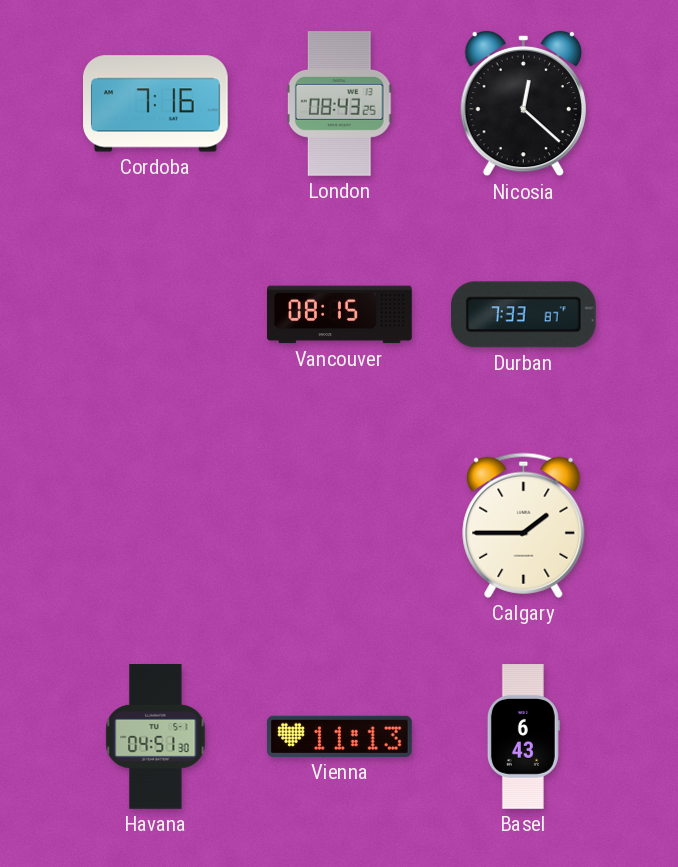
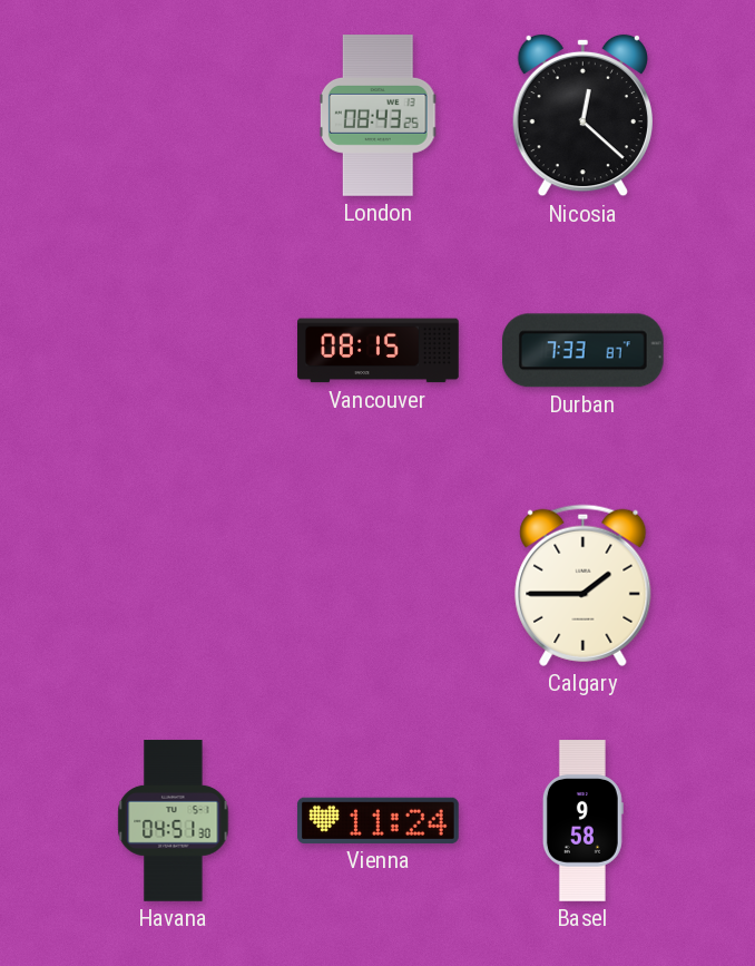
Cordoba: 7:16 -> none
Vienna: 11:13 -> 11:24
Basel: 6:43 -> 9:58
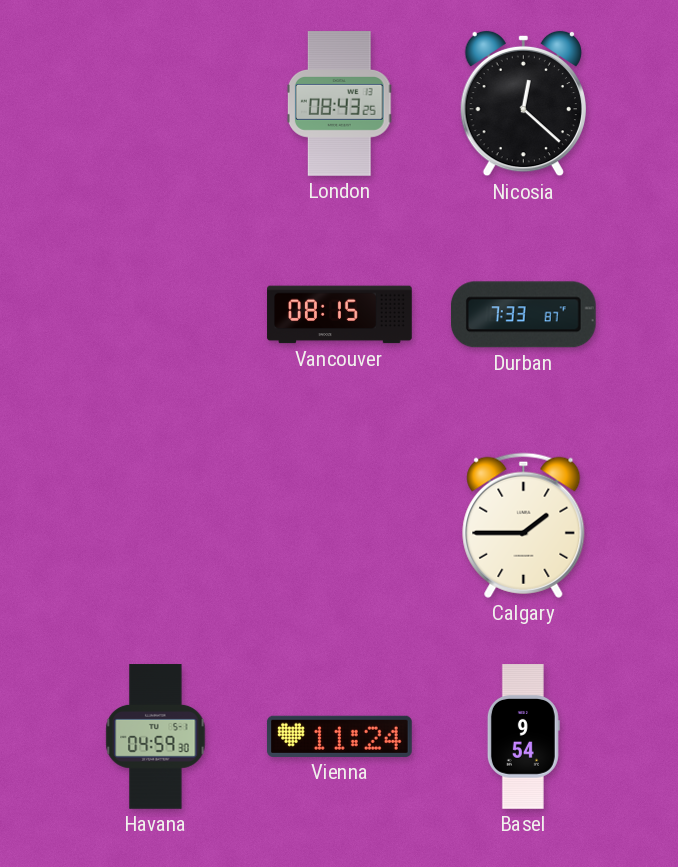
Havana: 04:51 -> 04:59
Basel: 9:58 -> 9:54
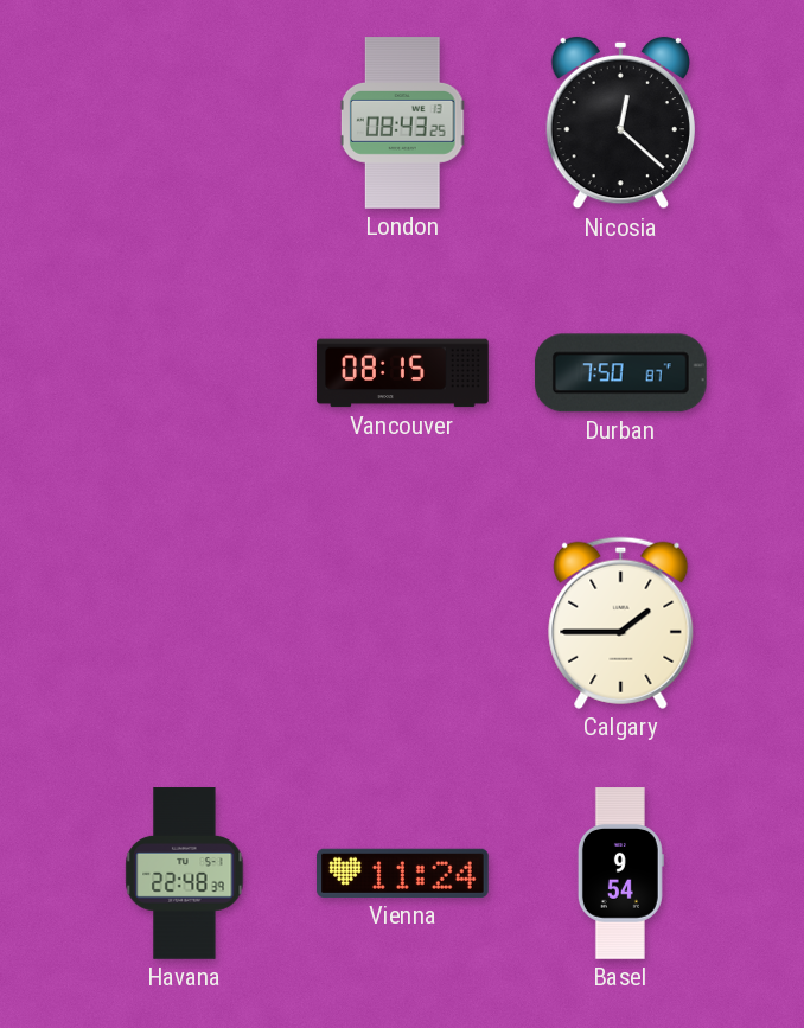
Durban: 7:33 -> 7:50
Havana: 04:59 -> 22:48
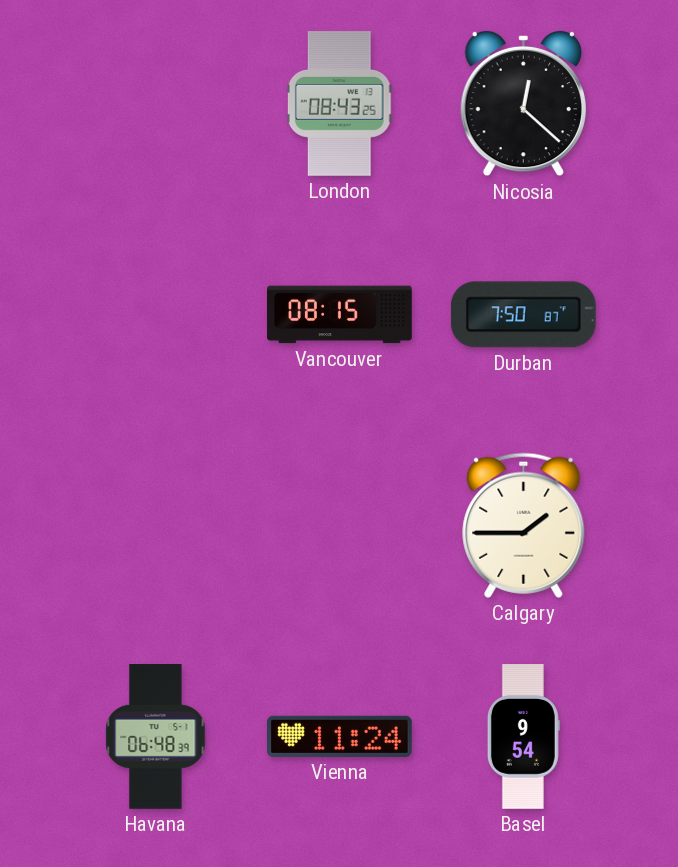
Havana: 22:48 -> 06:48
